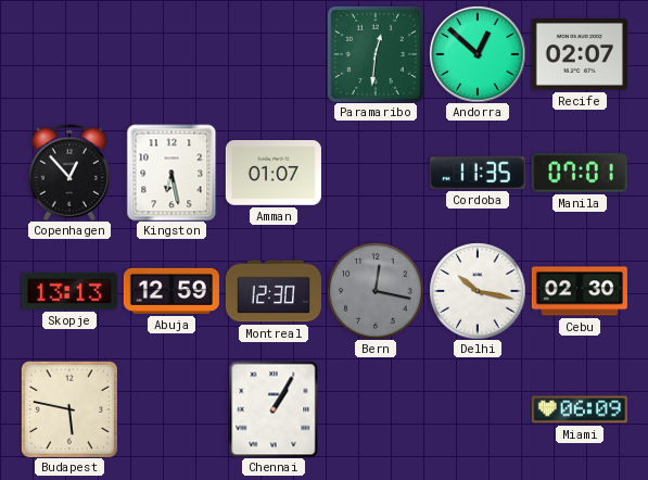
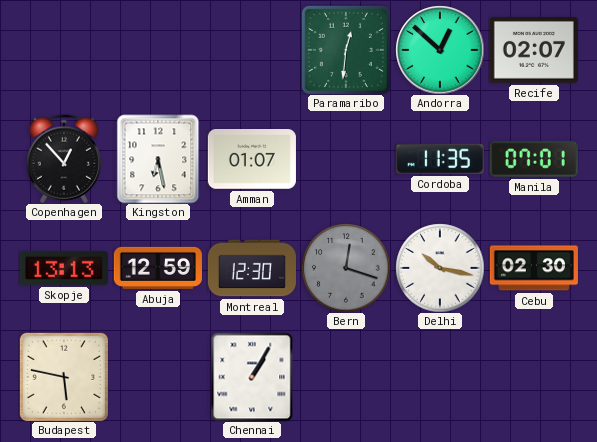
Bern: 12:17 -> 12:18
Miami: 06:09 -> none
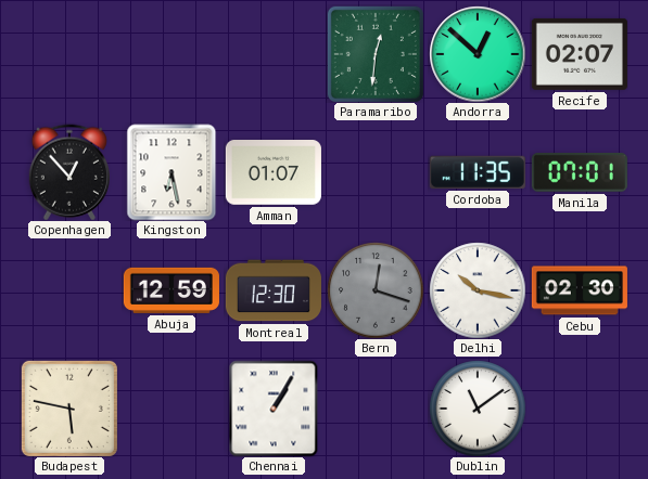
Skopje: 13:13 -> none
Dublin: none -> 11:09
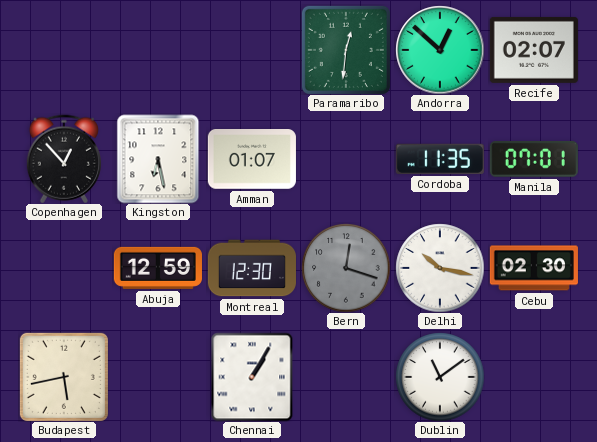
Budapest: 5:47 -> 5:43
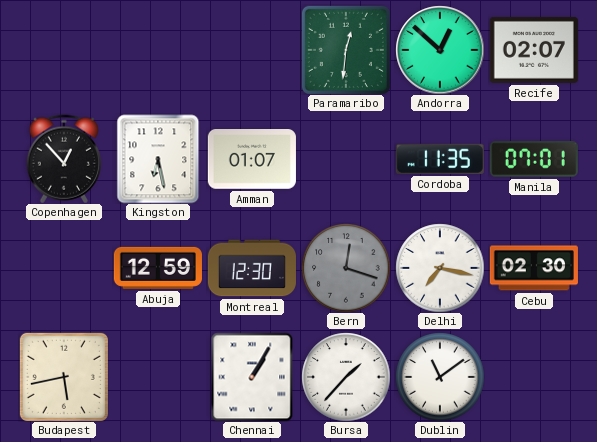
Delhi: 10:17 -> 7:17
Bursa: none -> 1:37
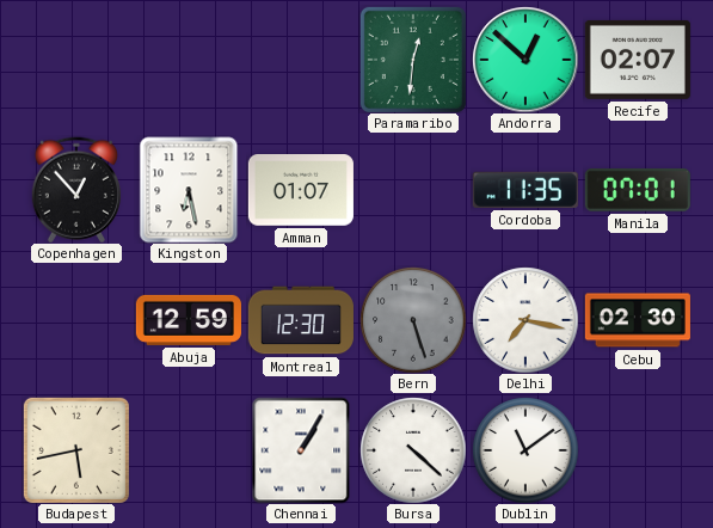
Bern: 12:18 -> 5:27
Bursa: 1:37 -> 4:22
